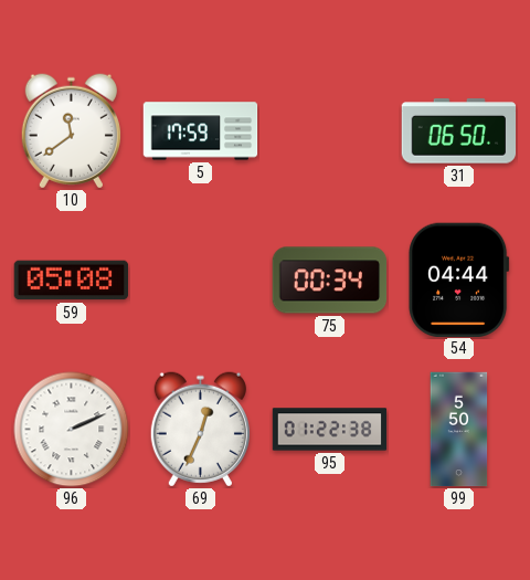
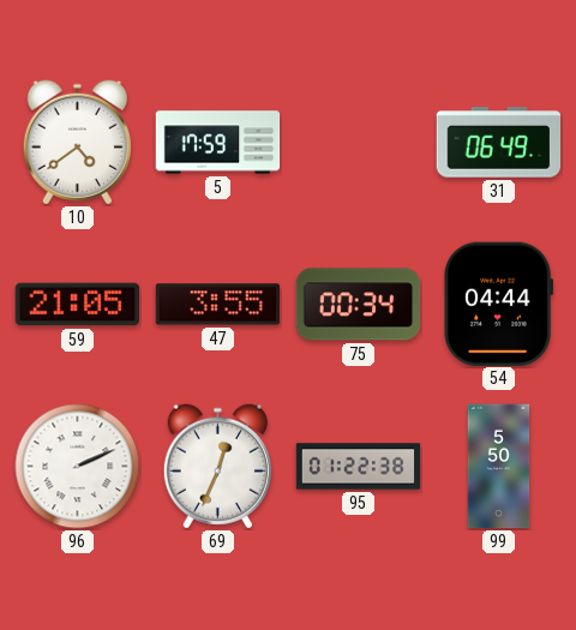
10: 11:39 -> 4:39
31: 06:50 -> 06:49
59: 05:08 -> 21:05
47: none -> 3:55
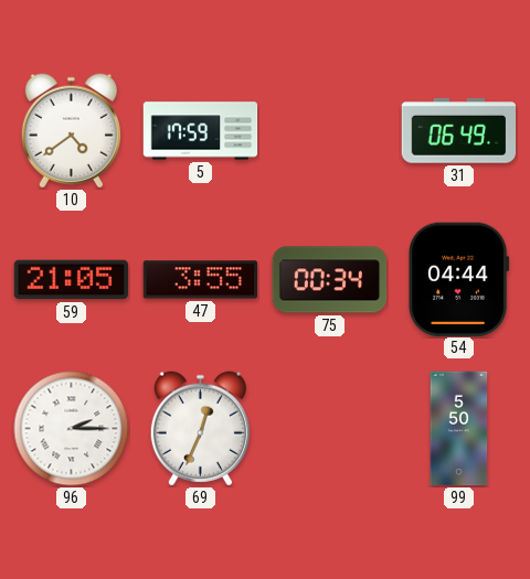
96: 2:11 -> 2:15
95: 01:22 -> none
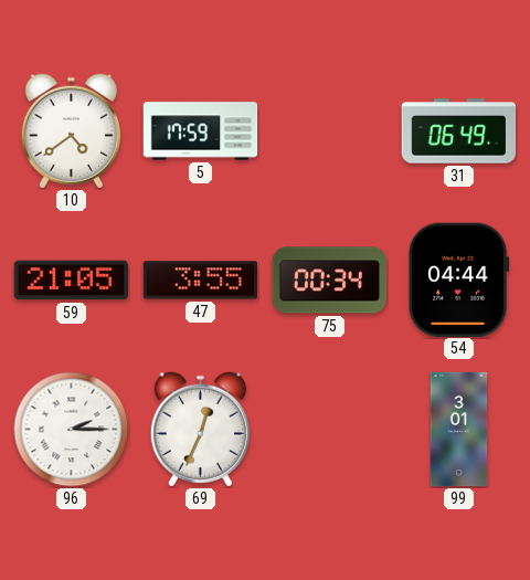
99: 5:50 -> 3:01
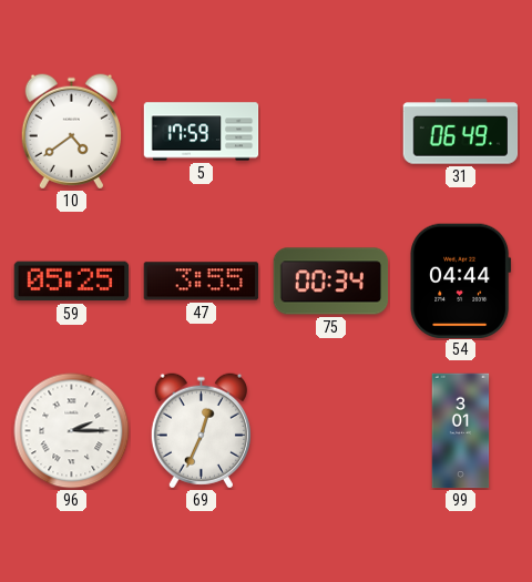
59: 21:05 -> 05:25
